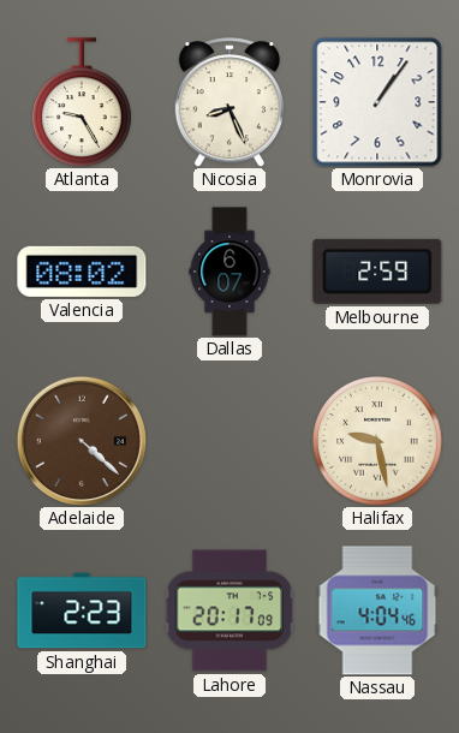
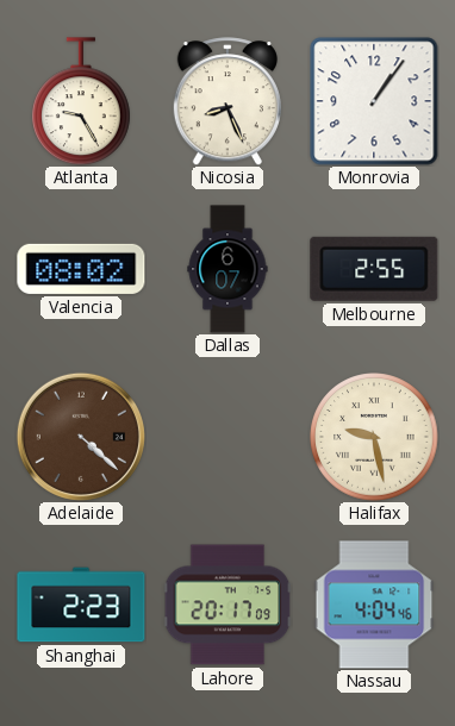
Melbourne: 2:59 -> 2:55
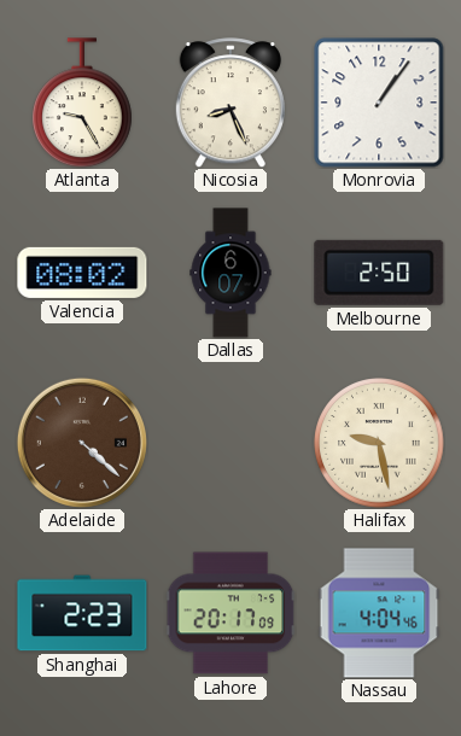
Melbourne: 2:55 -> 2:50
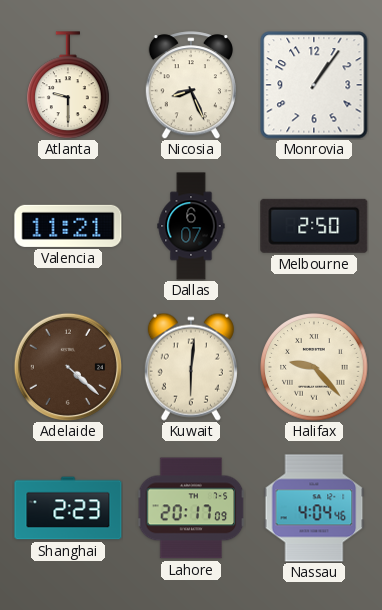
Atlanta: 9:25 -> 9:30
Valencia: 08:02 -> 11:21
Kuwait: none -> 6:01
Halifax: 9:28 -> 9:23
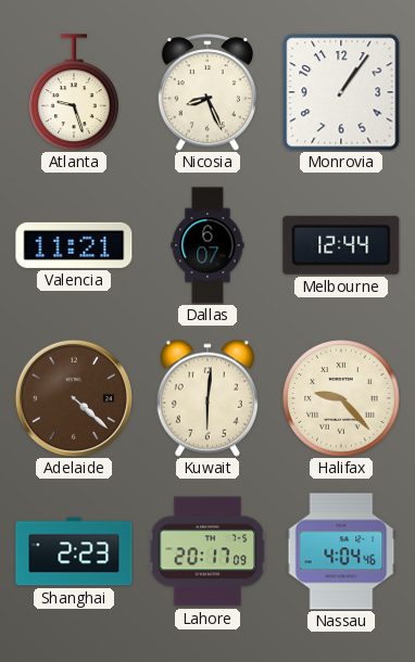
Atlanta: 9:30 -> 9:27
Melbourne: 2:50 -> 12:44
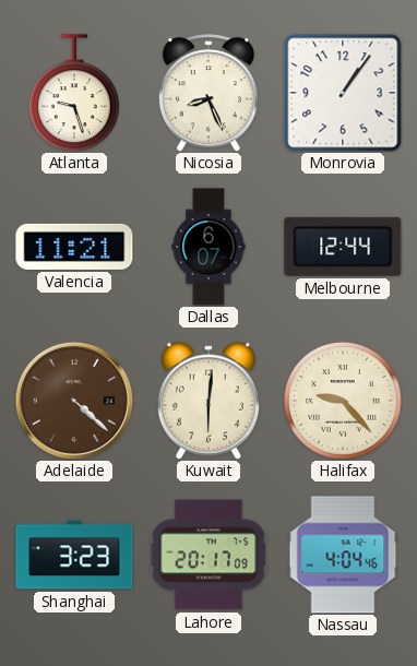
Shanghai: 2:23 -> 3:23
